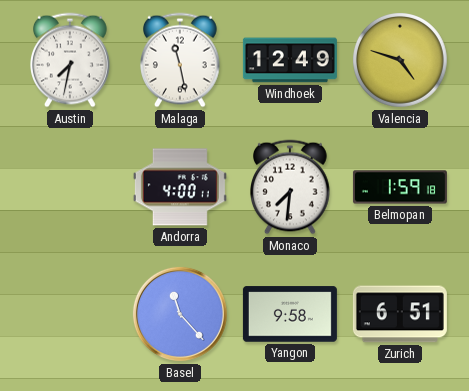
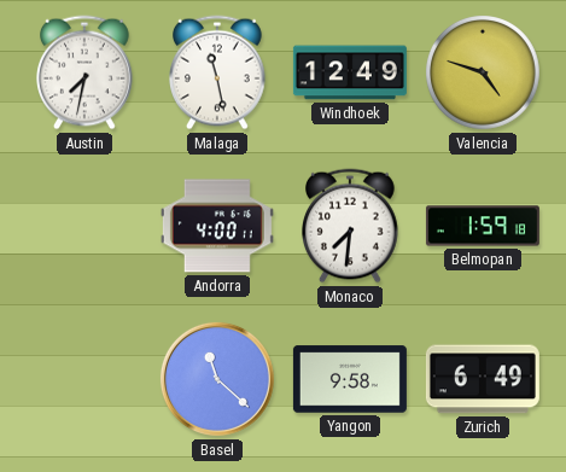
Basel: 11:23 -> 11:22
Zurich: 6:51 -> 6:49
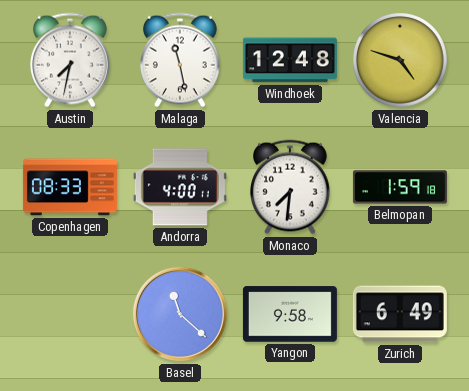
Windhoek: 12:49 -> 12:48
Copenhagen: none -> 08:33
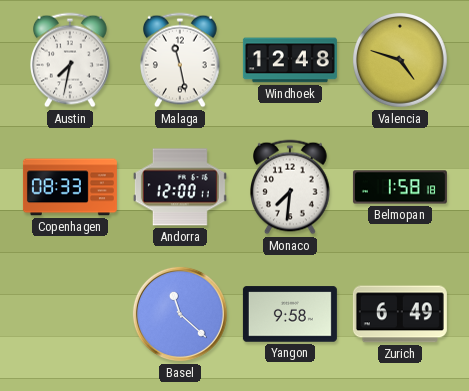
Andorra: 4:00 -> 12:00
Belmopan: 1:59 -> 1:58
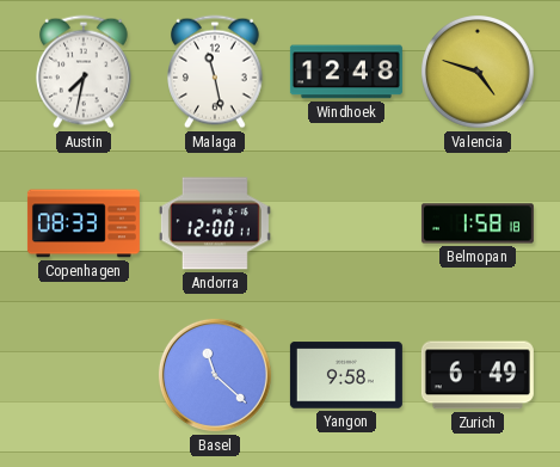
Monaco: 7:31 -> none
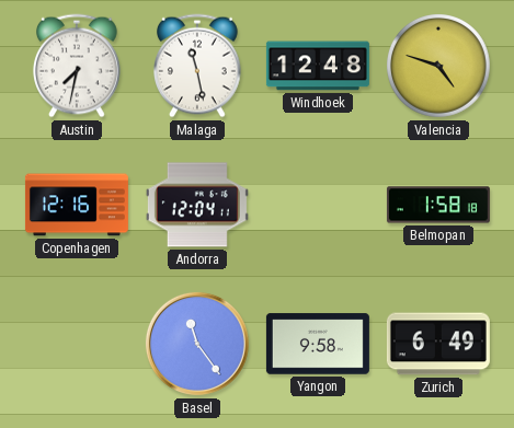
Copenhagen: 08:33 -> 12:16
Andorra: 12:00 -> 12:04
Basel: 11:22 -> 11:24
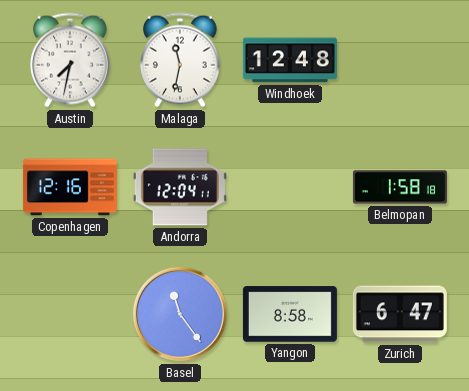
Malaga: 11:28 -> 11:32
Valencia: 4:48 -> none
Yangon: 9:58 -> 8:58
Zurich: 6:49 -> 6:47
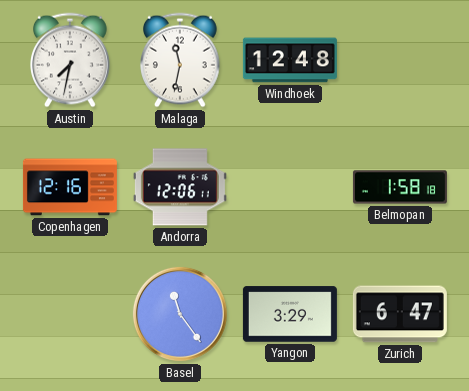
Andorra: 12:04 -> 12:06
Yangon: 8:58 -> 3:29
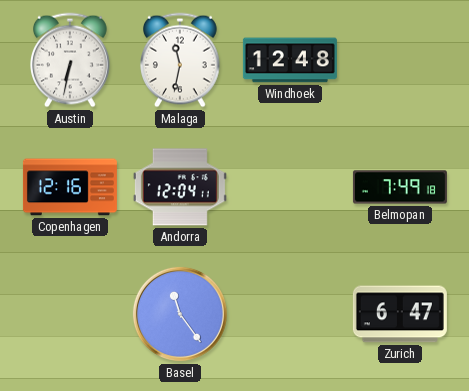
Austin: 7:32 -> 6:32
Andorra: 12:06 -> 12:04
Belmopan: 1:58 -> 7:49
Yangon: 3:29 -> none
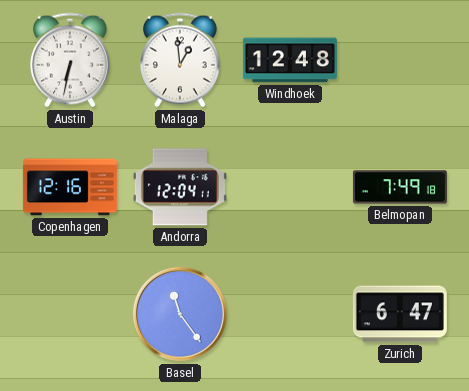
Malaga: 11:32 -> 12:59
